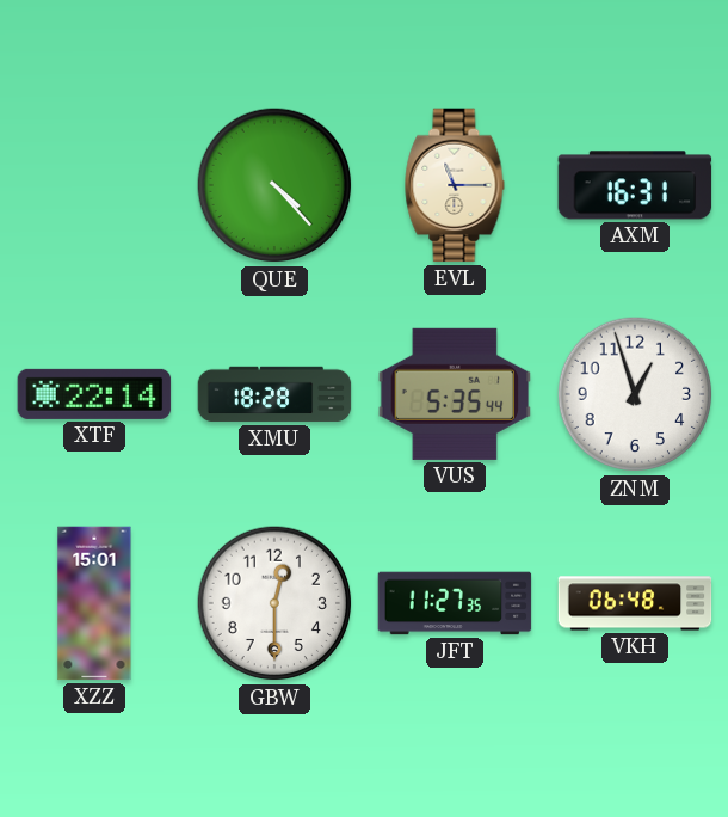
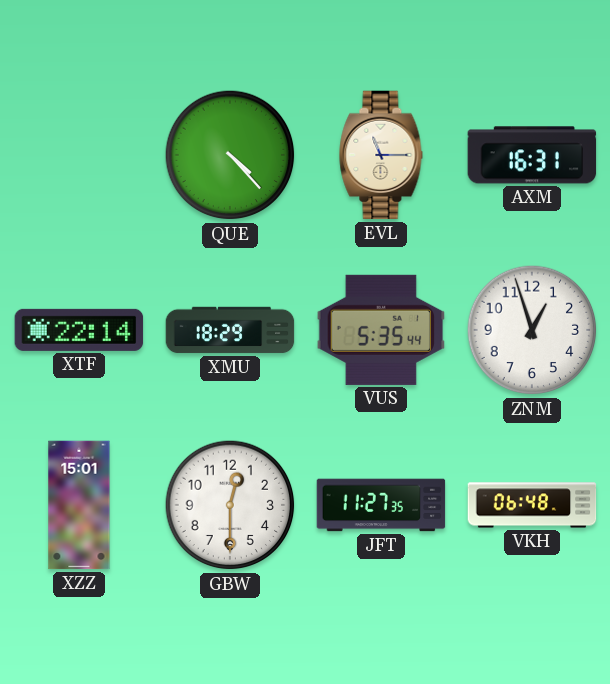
XMU: 18:28 -> 18:29
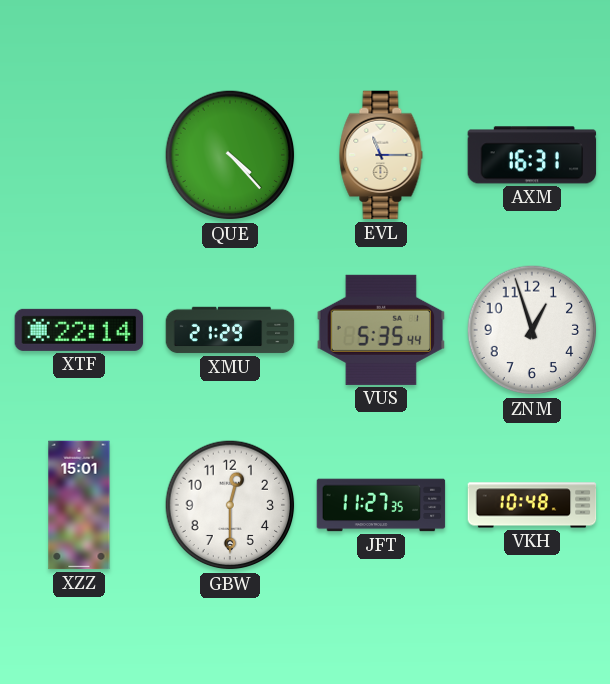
XMU: 18:29 -> 21:29
VKH: 06:48 -> 10:48
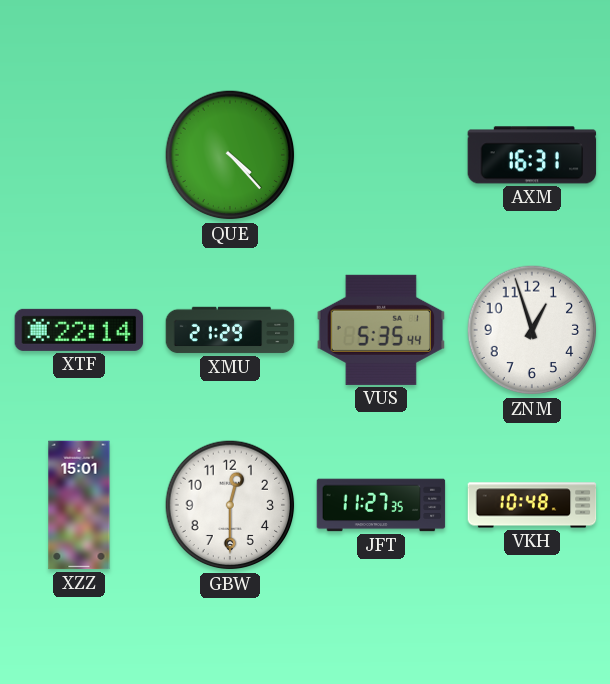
EVL: 11:15 -> none
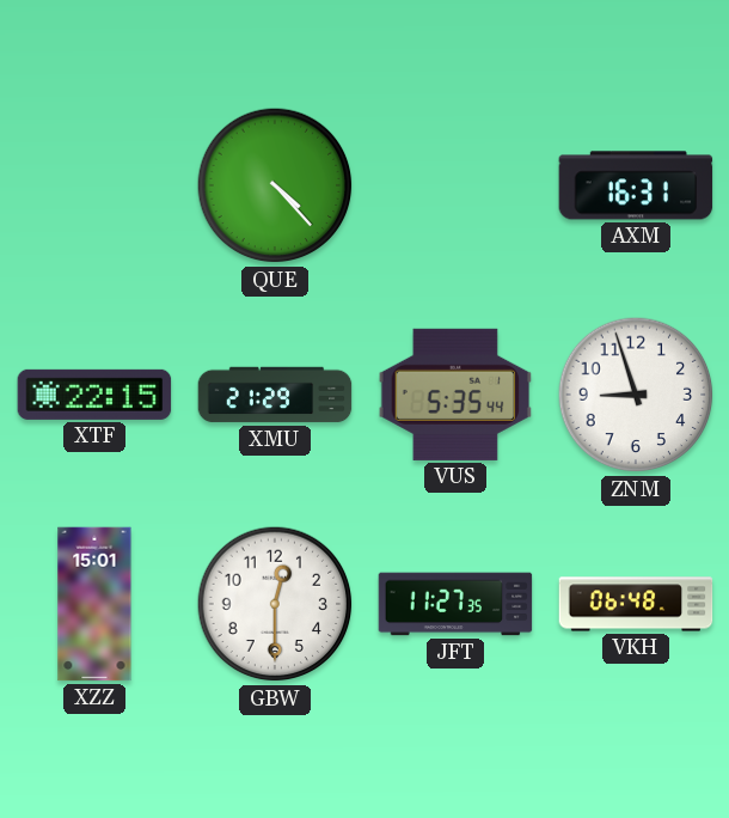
XTF: 22:14 -> 22:15
ZNM: 12:57 -> 8:57
VKH: 10:48 -> 06:48
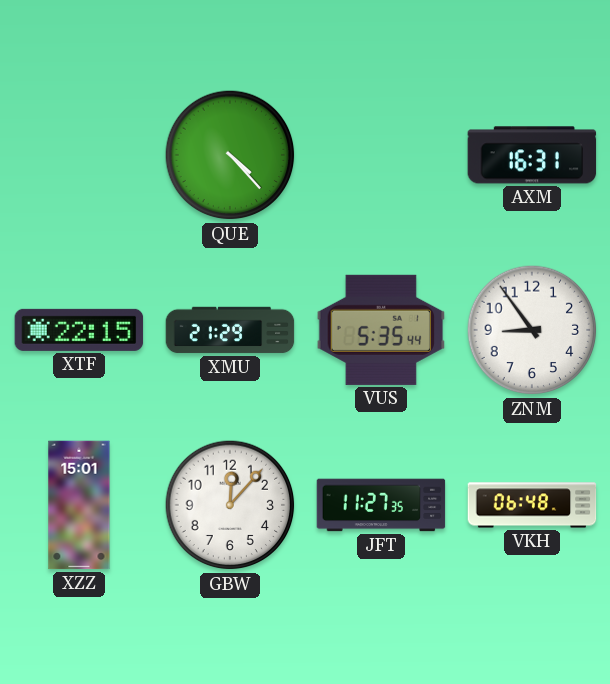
ZNM: 8:57 -> 8:54
GBW: 12:30 -> 12:07
